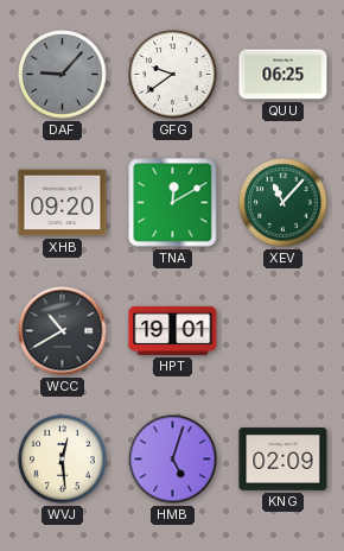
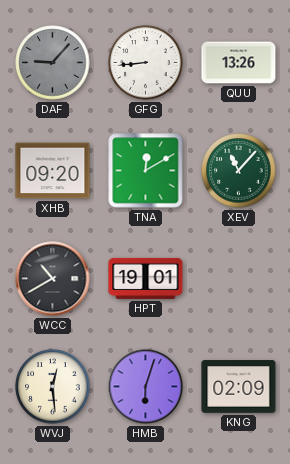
GFG: 9:39 -> 8:44
QUU: 06:25 -> 13:26
HMB: 5:03 -> 6:03
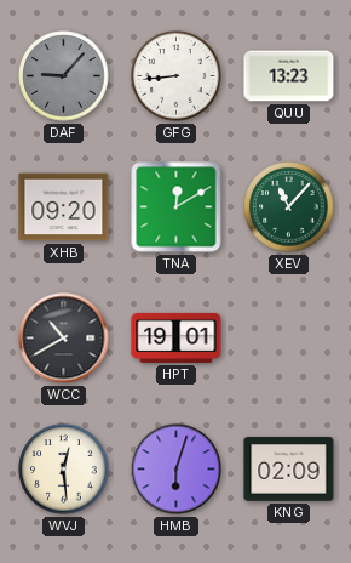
QUU: 13:26 -> 13:23
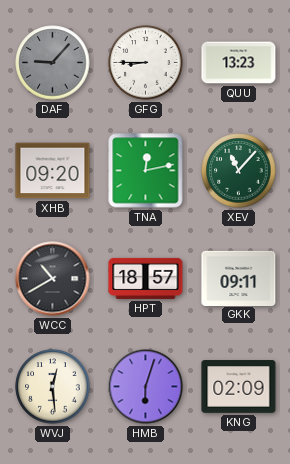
GFG: 8:44 -> 8:45
TNA: 12:10 -> 12:13
HPT: 19:01 -> 18:57
GKK: none -> 09:11
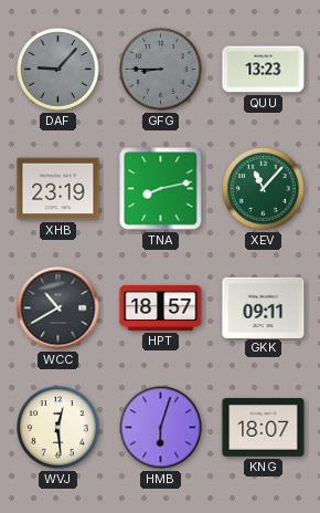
GFG dial: white -> grey
XHB: 09:20 -> 23:19
TNA: 12:13 -> 8:13
KNG: 02:09 -> 18:07
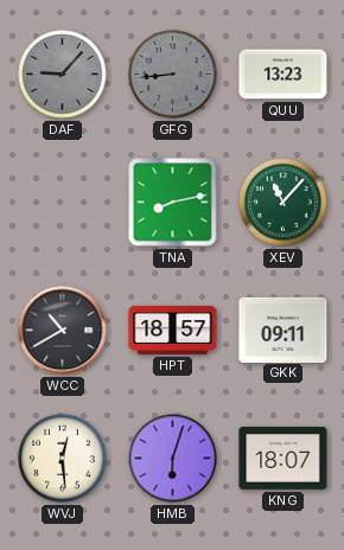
GFG: 8:45 -> 8:44
XHB: 23:19 -> none
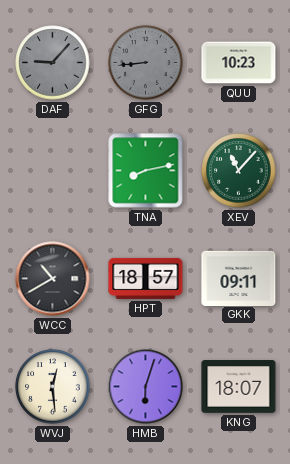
QUU: 13:23 -> 10:23
